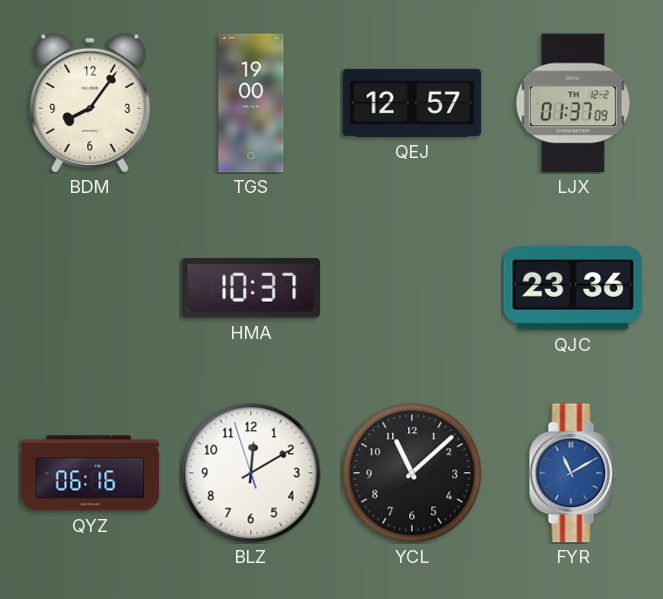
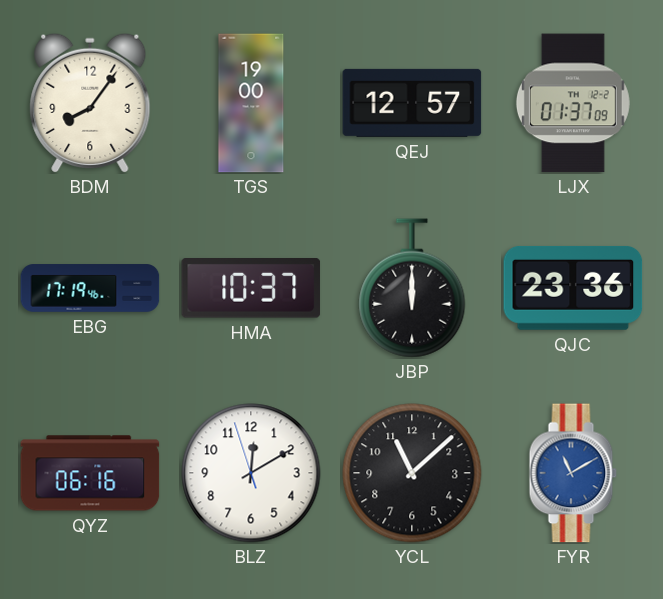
EBG: none -> 17:19
JBP: none -> 12:00
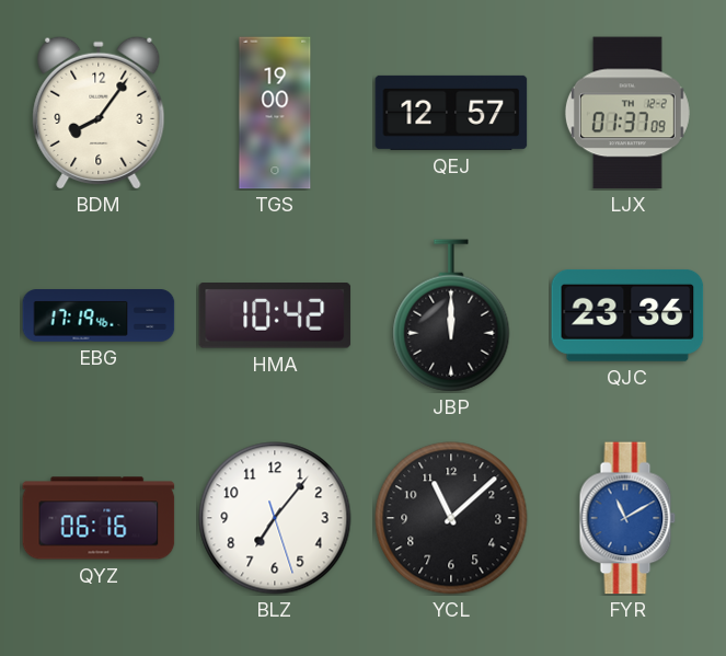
HMA: 10:37 -> 10:42
BLZ: 12:09 -> 7:06
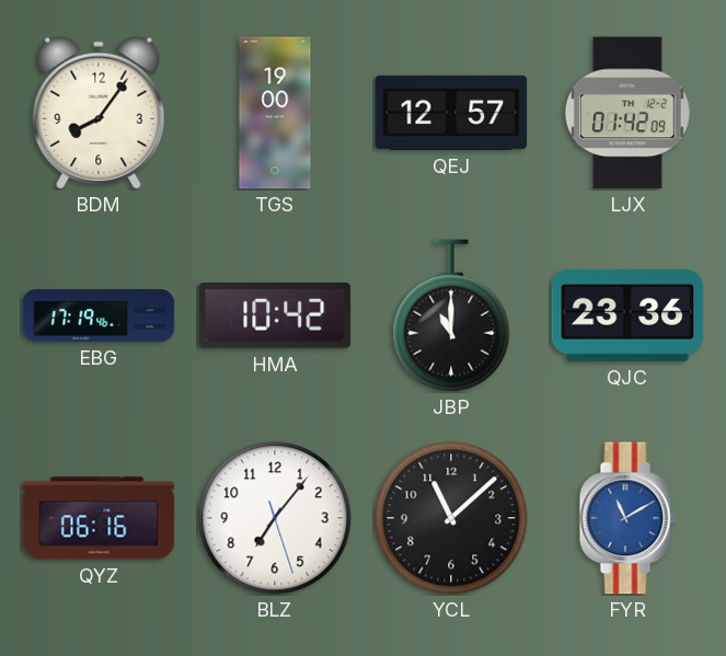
LJX: 01:37 -> 01:42
JBP: 12:00 -> 11:00
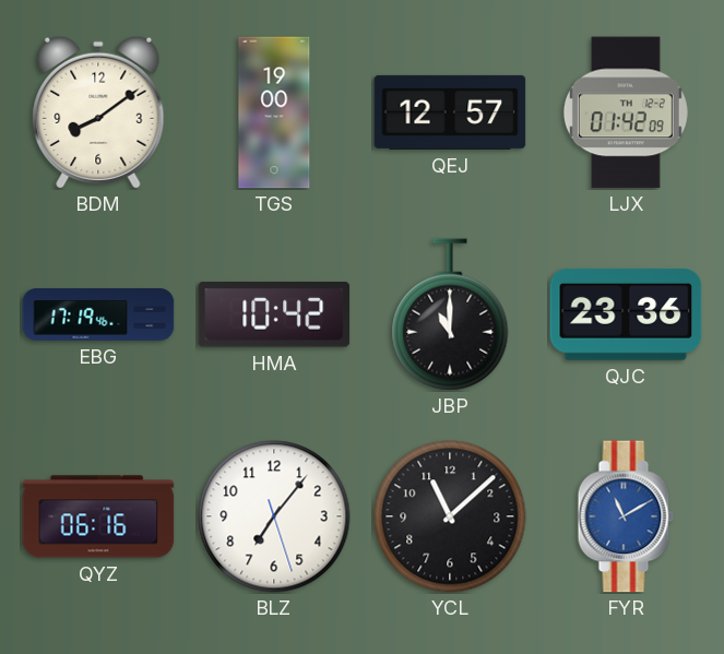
BDM: 8:06 -> 8:09
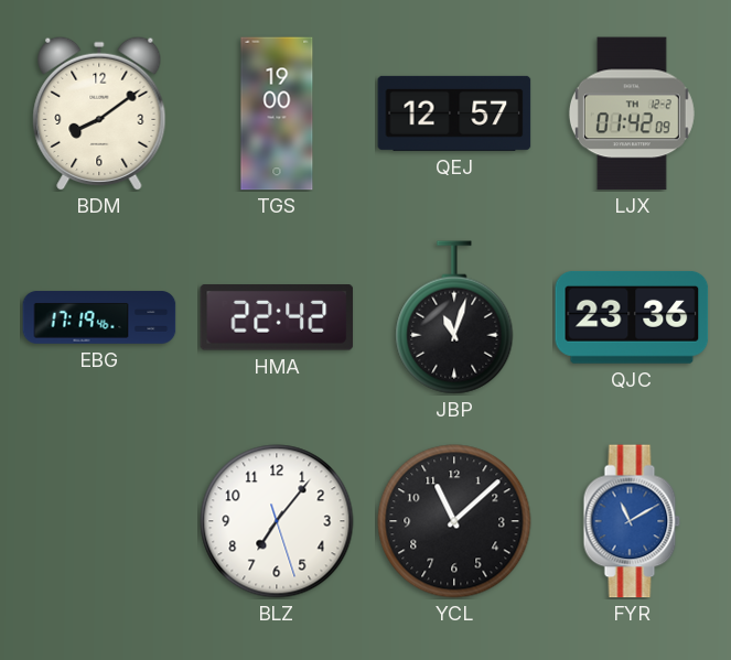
HMA: 10:42 -> 22:42
JBP: 11:00 -> 11:03
QYZ: 06:16 -> none
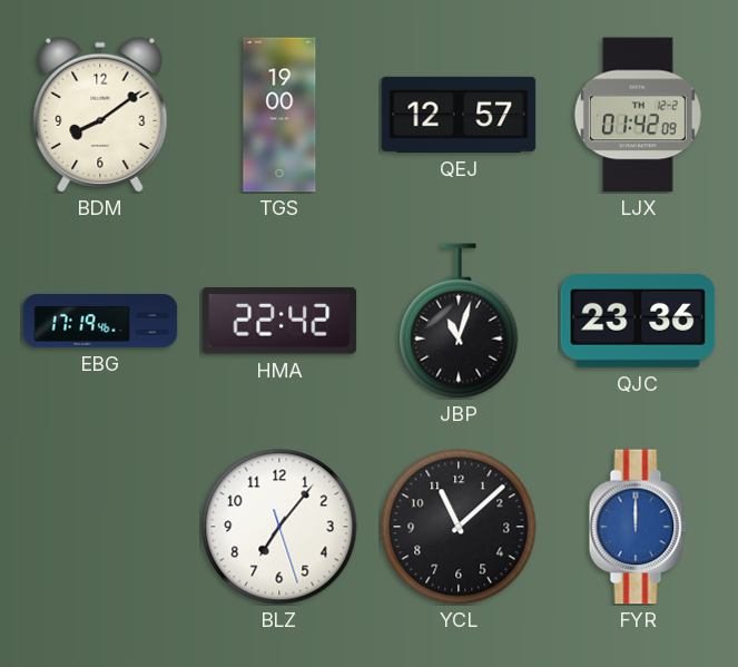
FYR: 11:10 -> 12:00
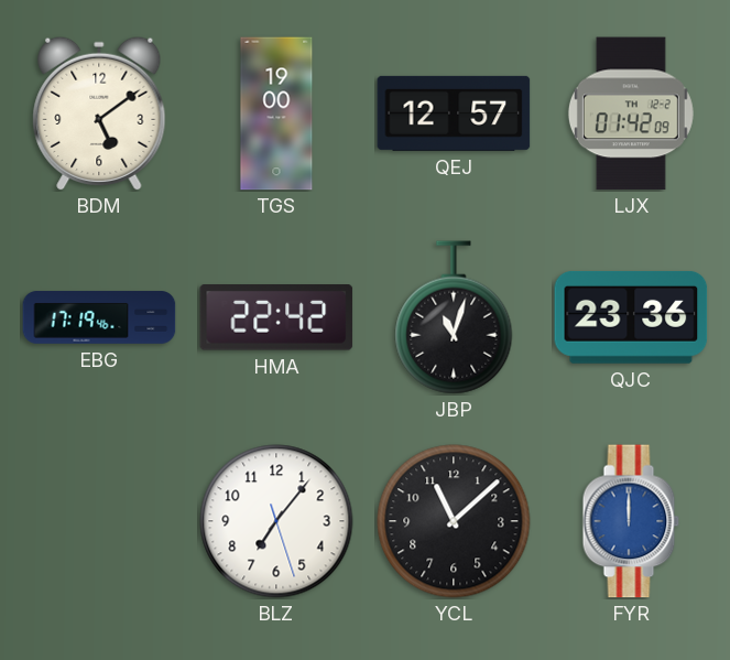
BDM: 8:09 -> 5:09
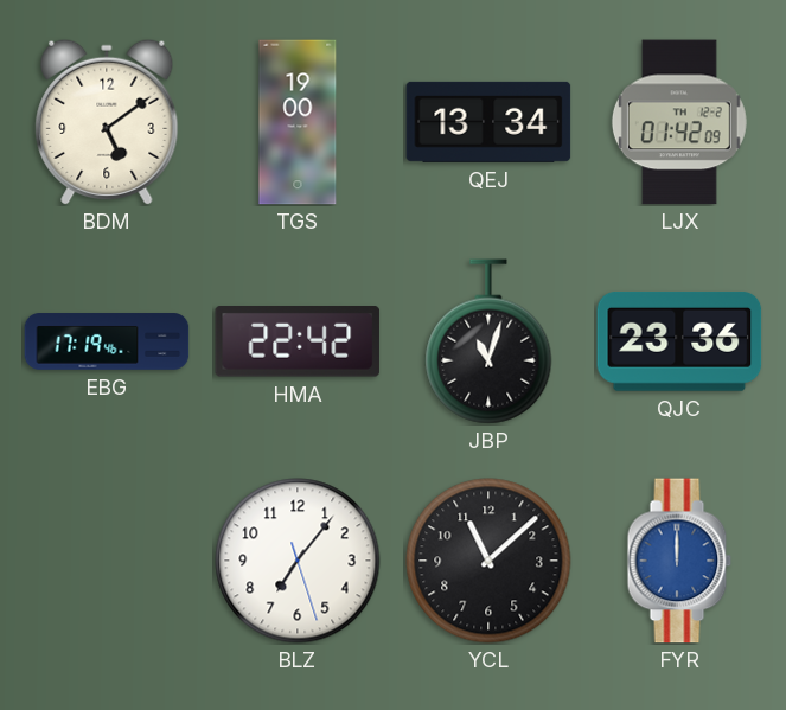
QEJ: 12:57 -> 13:34
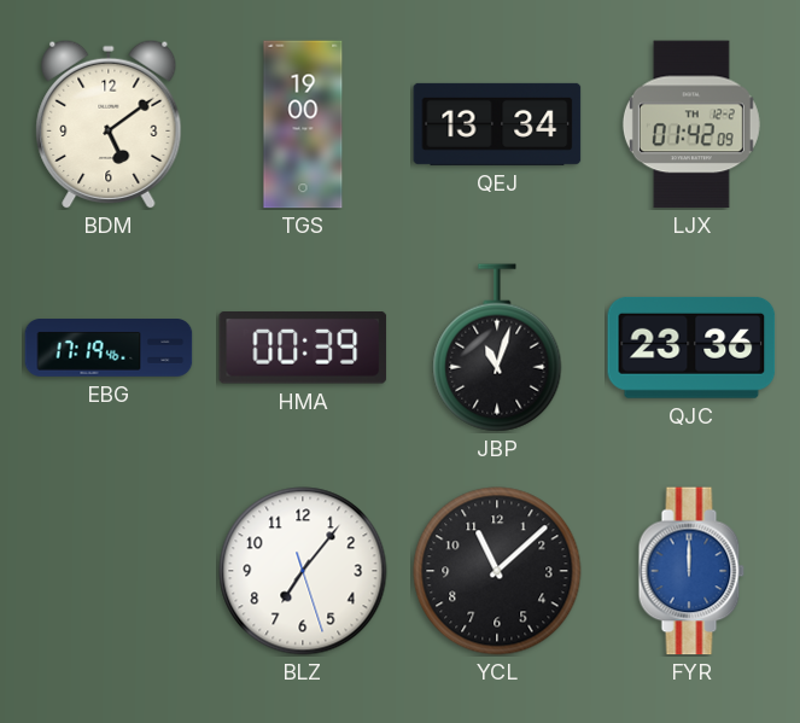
HMA: 22:42 -> 00:39
